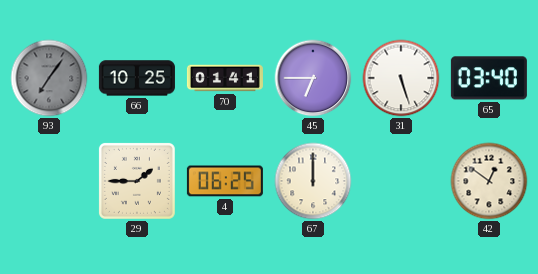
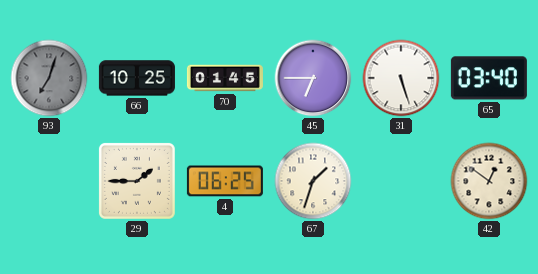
93: 7:06 -> 7:03
70: 01:41 -> 01:45
67: 12:00 -> 1:33
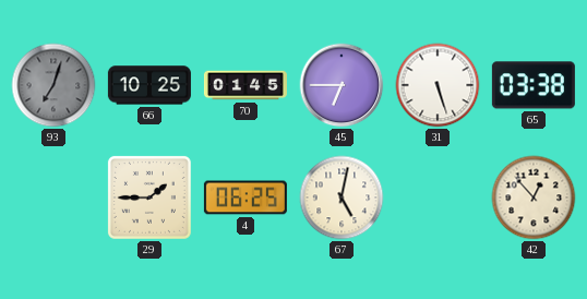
65: 03:40 -> 03:38
67: 1:33 -> 5:02
42: 12:51 -> 12:53
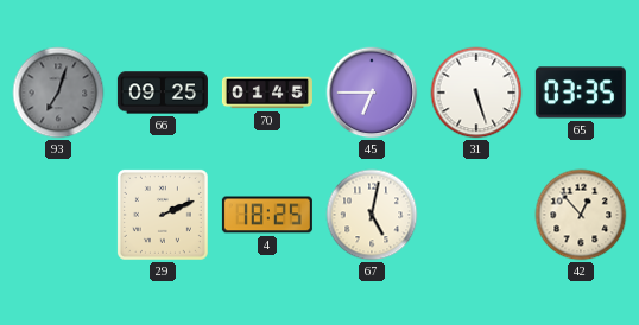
66: 10:25 -> 09:25
65: 03:38 -> 03:35
29: 1:45 -> 2:11
4: 06:25 -> 18:25
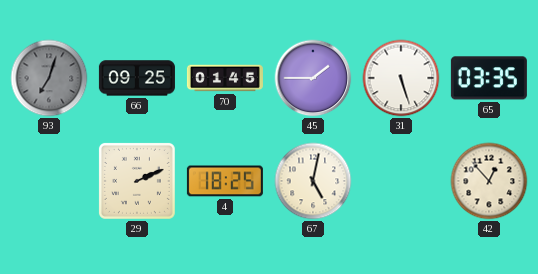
45: 6:45 -> 1:45
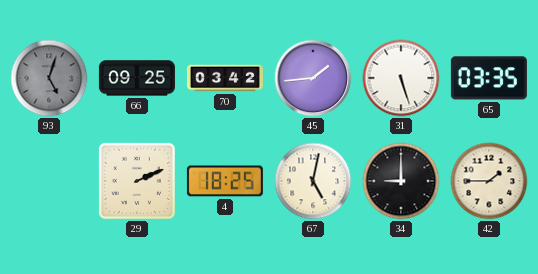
93: 7:03 -> 5:03
70: 01:45 -> 03:42
45: 1:45 -> 1:44
34: none -> 9:00
42: 12:53 -> 1:45
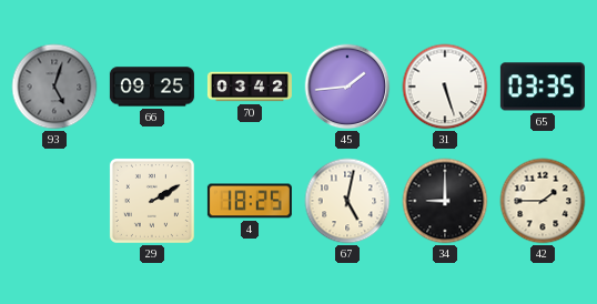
29: 2:11 -> 2:10
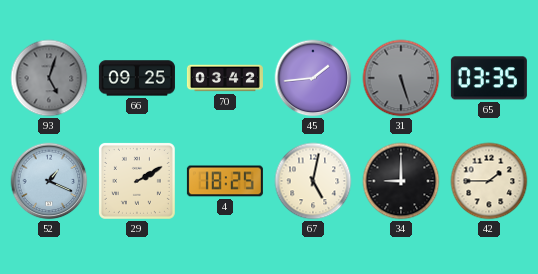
31 dial: white -> grey
52: none -> 1:19
